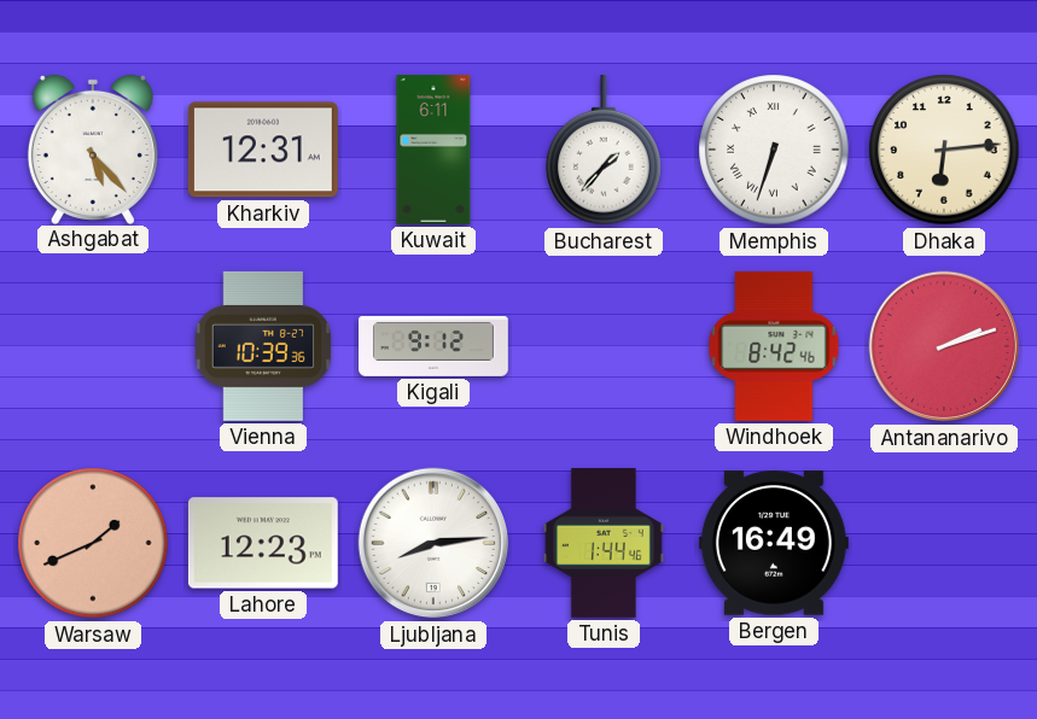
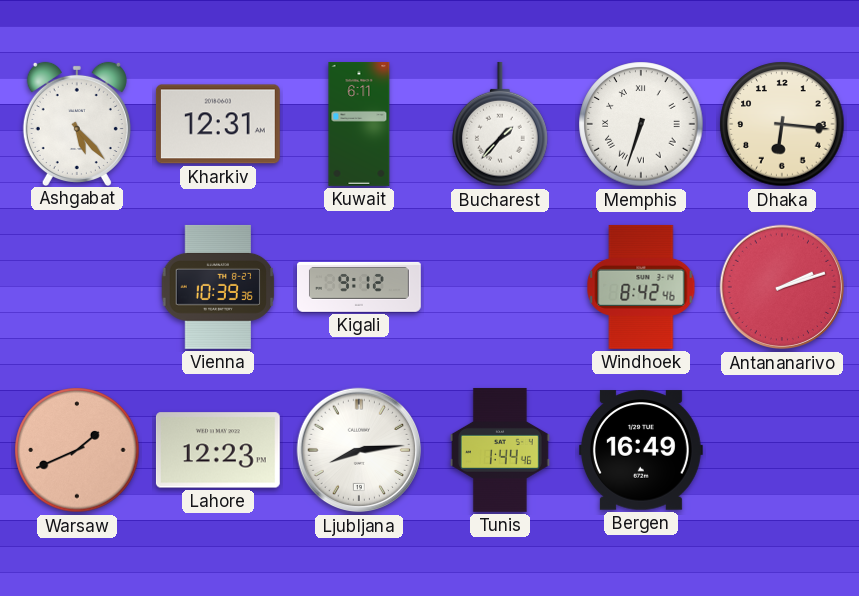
Dhaka: 6:14 -> 6:16
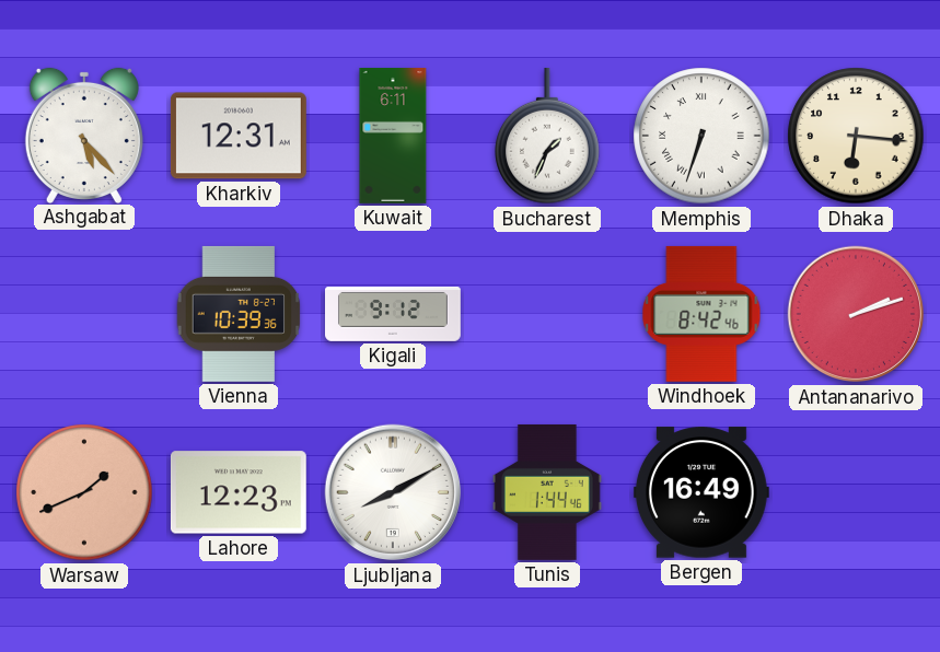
Bucharest: 1:37 -> 1:34
Ljubljana: 8:14 -> 8:10
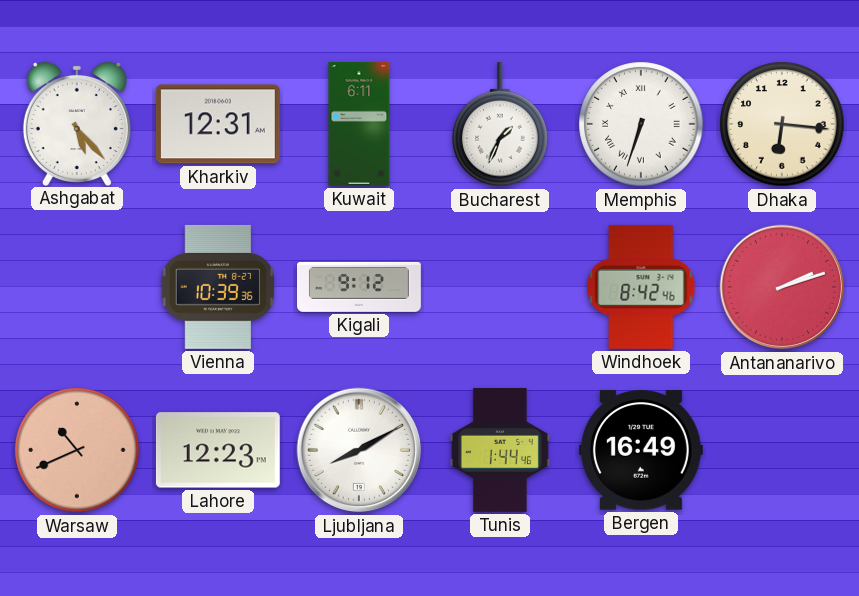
Warsaw: 1:41 -> 10:41
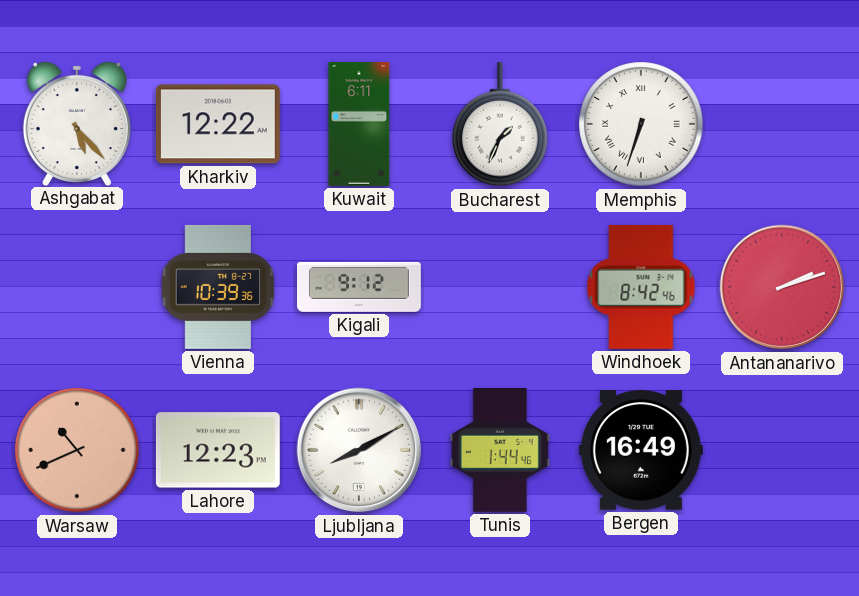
Kharkiv: 12:31 -> 12:22
Dhaka: 6:16 -> none
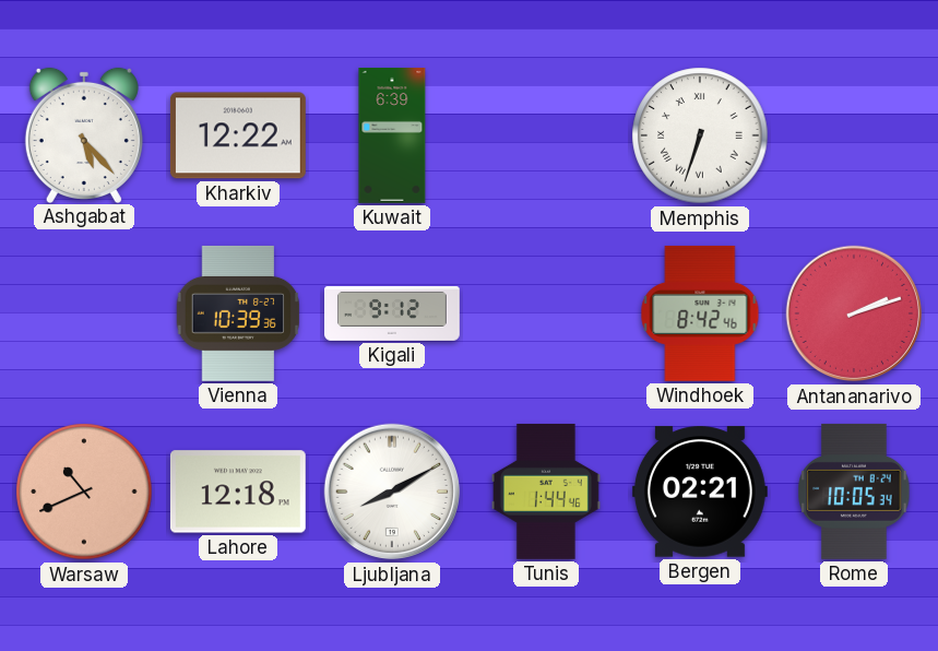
Kuwait: 6:11 -> 6:39
Bucharest: 1:34 -> none
Lahore: 12:23 -> 12:18
Bergen: 16:49 -> 02:21
Rome: none -> 10:05
